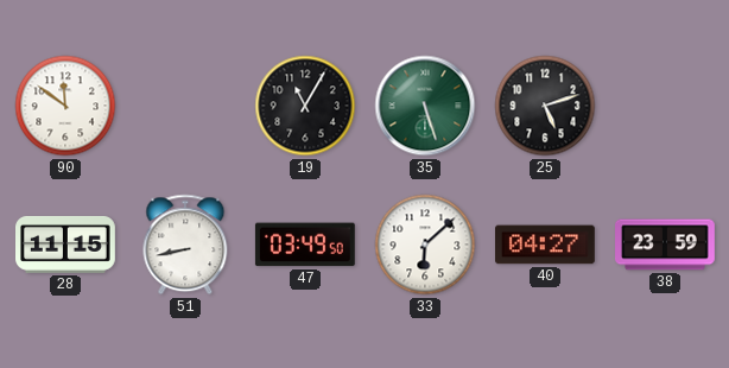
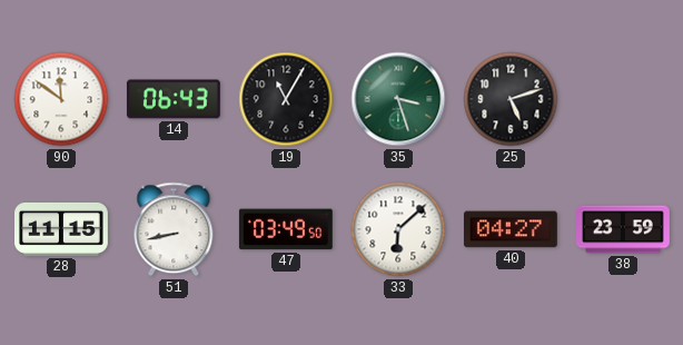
14: none -> 06:43
35: 5:27 -> 3:27
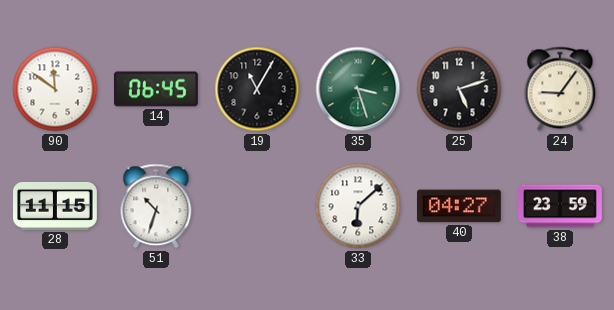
14: 06:43 -> 06:45
24: none -> 9:06
51: 8:43 -> 10:33
47: 03:49 -> none
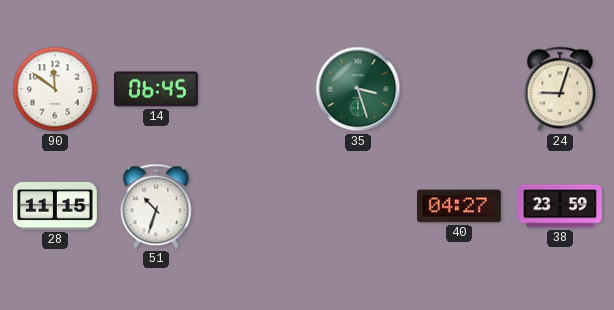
19: 11:05 -> none
25: 5:12 -> none
24: 9:06 -> 9:03
33: 6:08 -> none
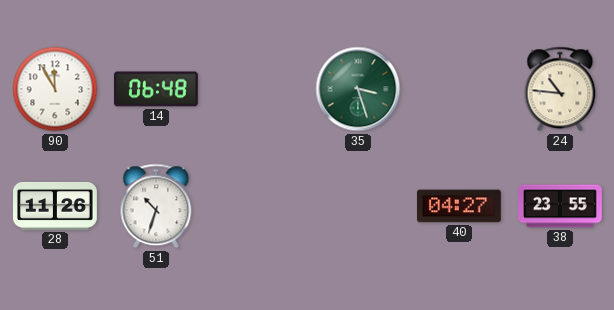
90: 11:51 -> 11:55
14: 06:45 -> 06:48
24: 9:03 -> 10:46
28: 11:15 -> 11:26
38: 23:59 -> 23:55
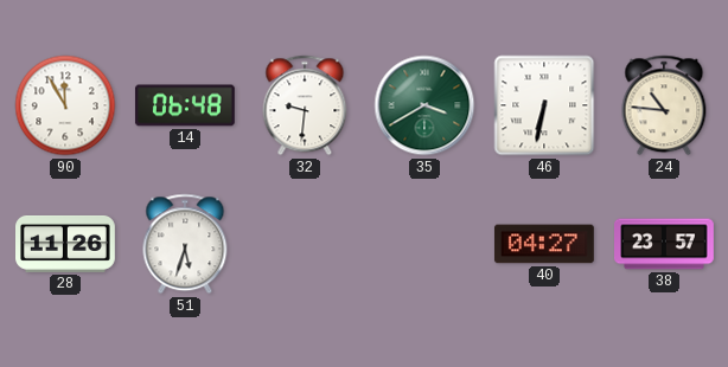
32: none -> 9:31
35: 3:27 -> 3:40
46: none -> 6:32
51: 10:33 -> 5:33
38: 23:55 -> 23:57
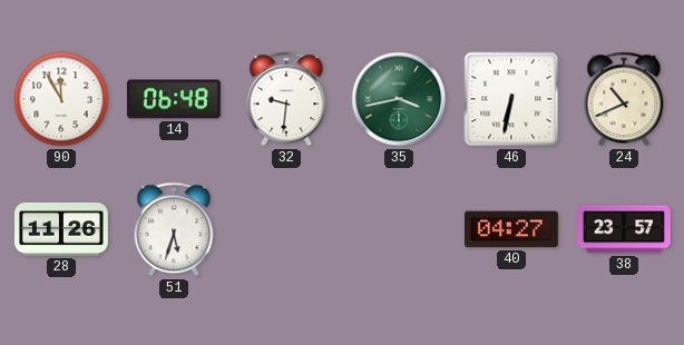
35: 3:40 -> 3:43
24: 10:46 -> 10:41
